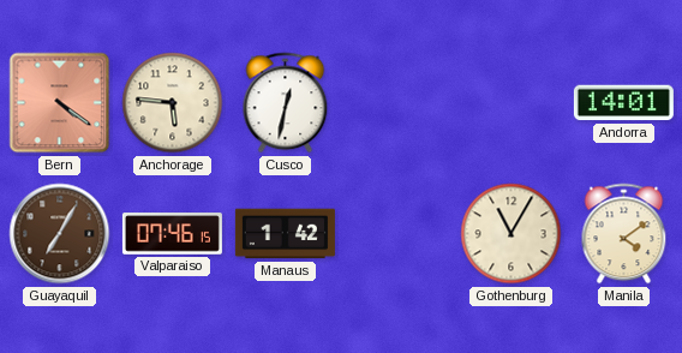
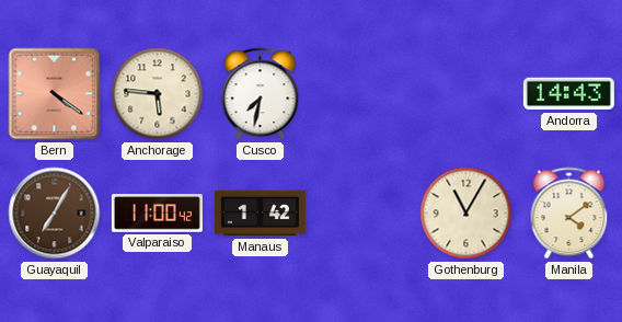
Cusco: 12:32 -> 7:32
Andorra: 14:01 -> 14:43
Valparaiso: 07:46 -> 11:00
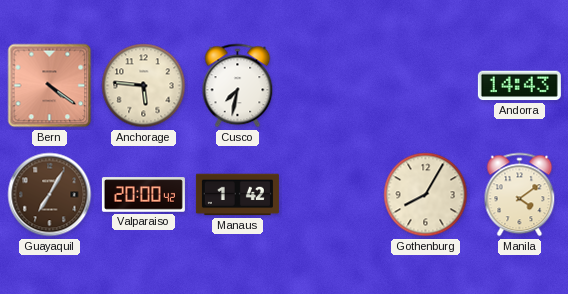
Valparaiso: 11:00 -> 20:00
Gothenburg: 11:05 -> 8:05
